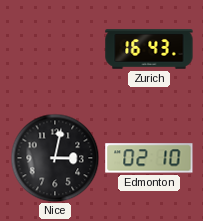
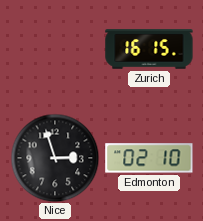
Zurich: 16:43 -> 16:15
Nice: 3:02 -> 2:57
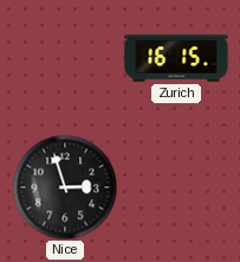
Edmonton: 02:10 -> none
